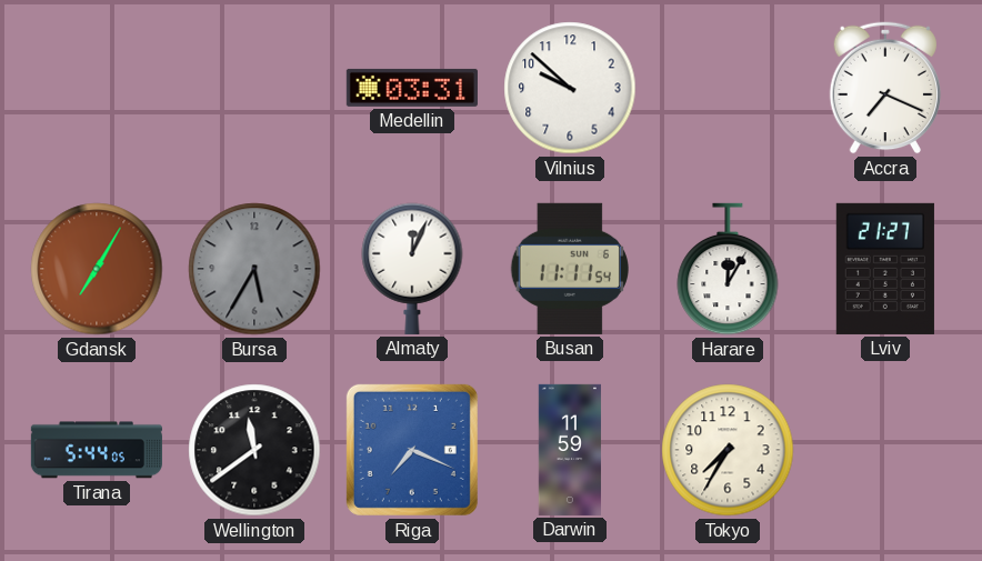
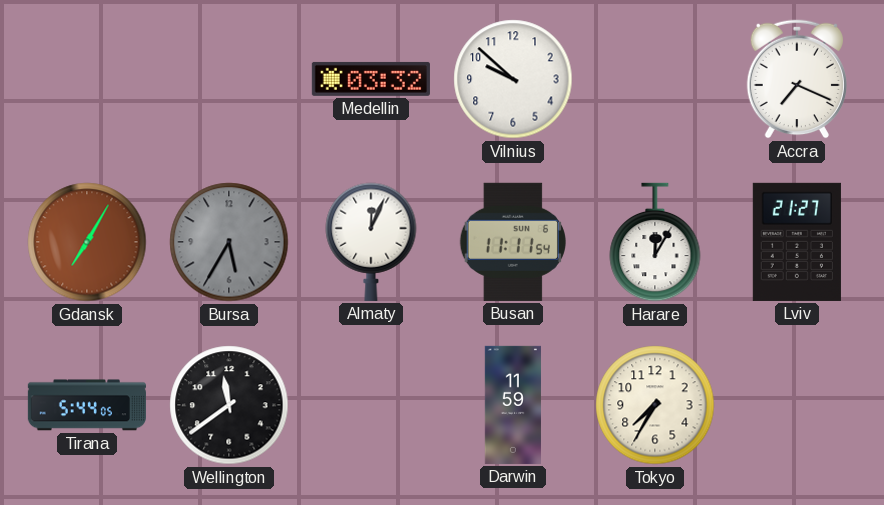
Medellin: 03:31 -> 03:32
Riga: 7:19 -> none
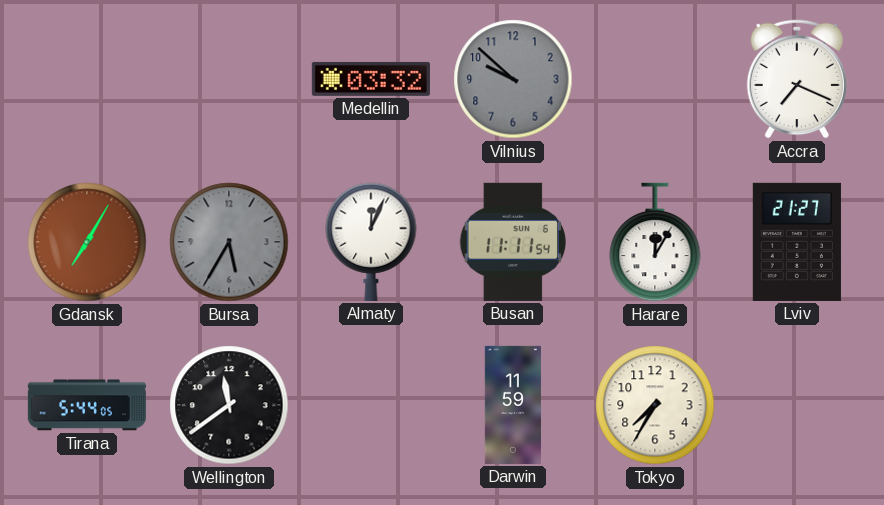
Vilnius dial: white -> grey
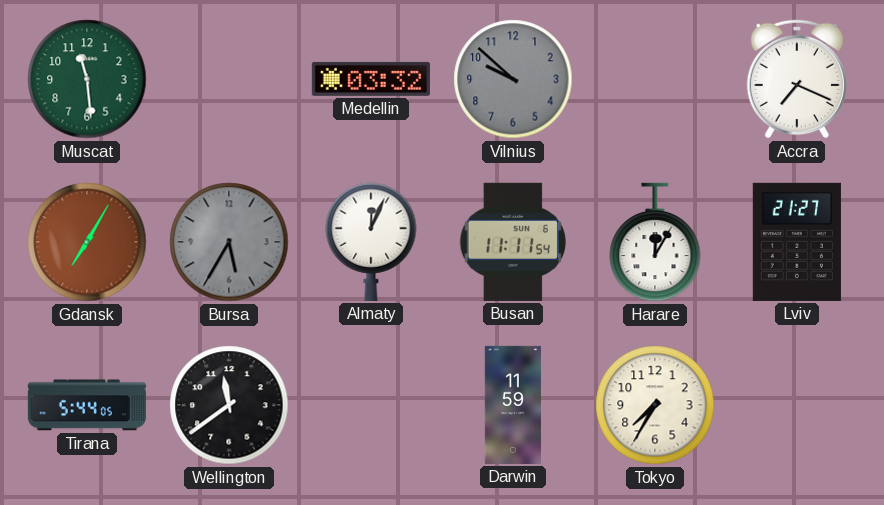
Muscat: none -> 11:29
